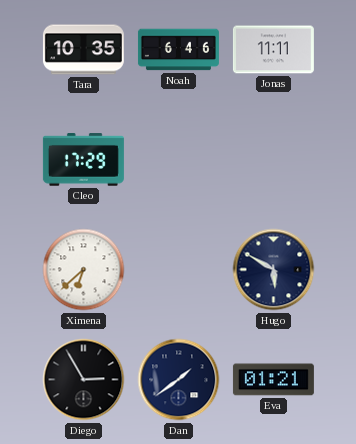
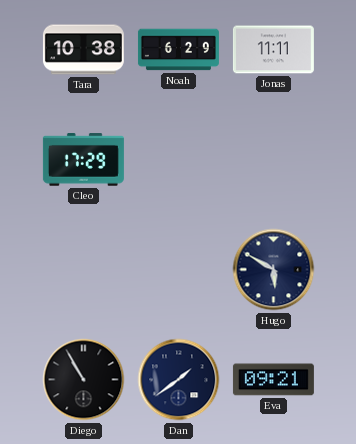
Tara: 10:35 -> 10:38
Noah: 6:46 -> 6:29
Ximena: 6:38 -> none
Diego: 2:55 -> 10:55
Eva: 01:21 -> 09:21
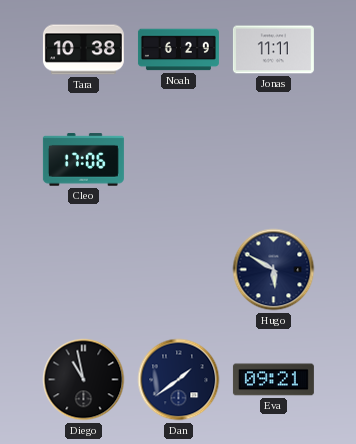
Cleo: 17:29 -> 17:06
Diego: 10:55 -> 10:58
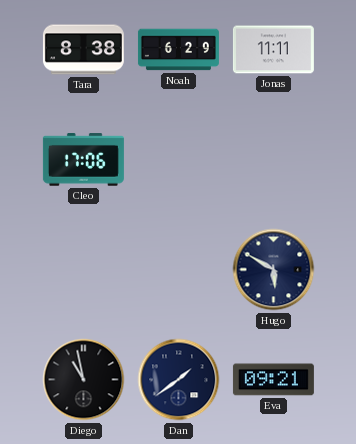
Tara: 10:38 -> 8:38
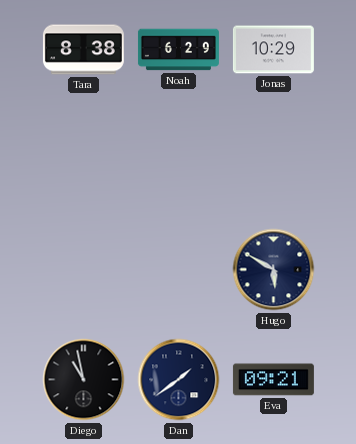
Jonas: 11:11 -> 10:29
Cleo: 17:06 -> none
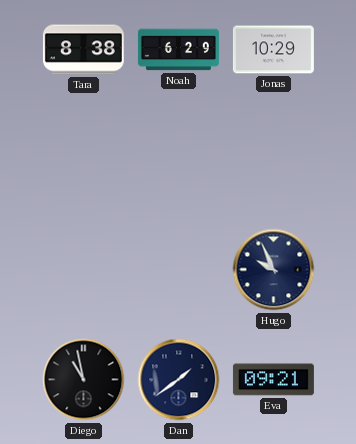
Hugo: 5:50 -> 9:56
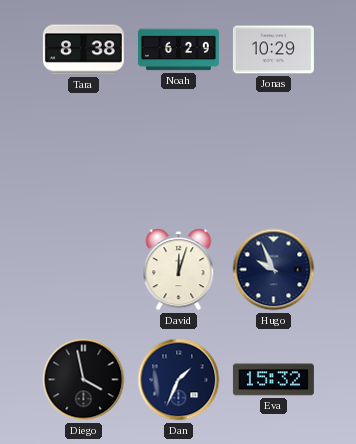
David: none -> 12:03
Diego: 10:58 -> 3:58
Dan: 1:39 -> 1:34
Eva: 09:21 -> 15:32
